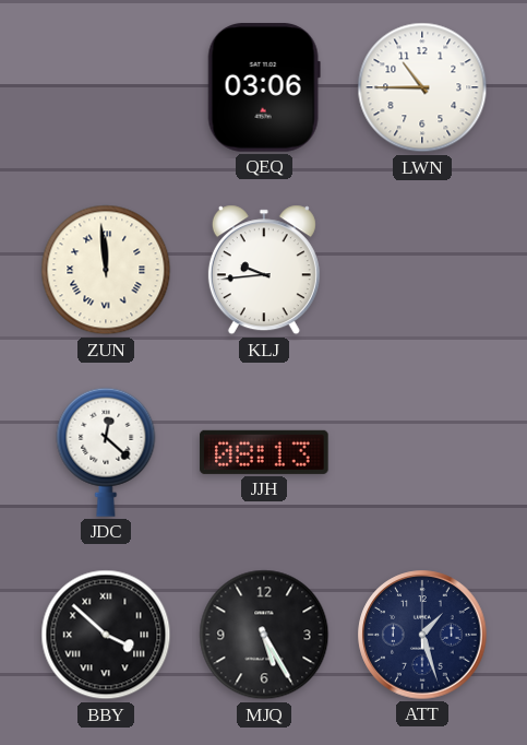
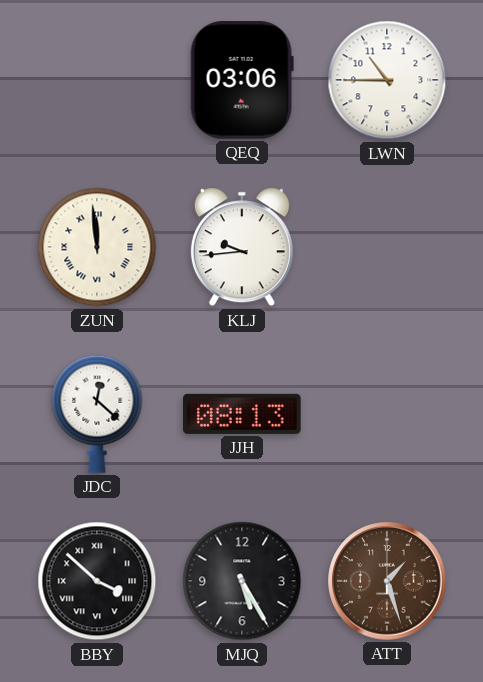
ATT dial: navy -> brown
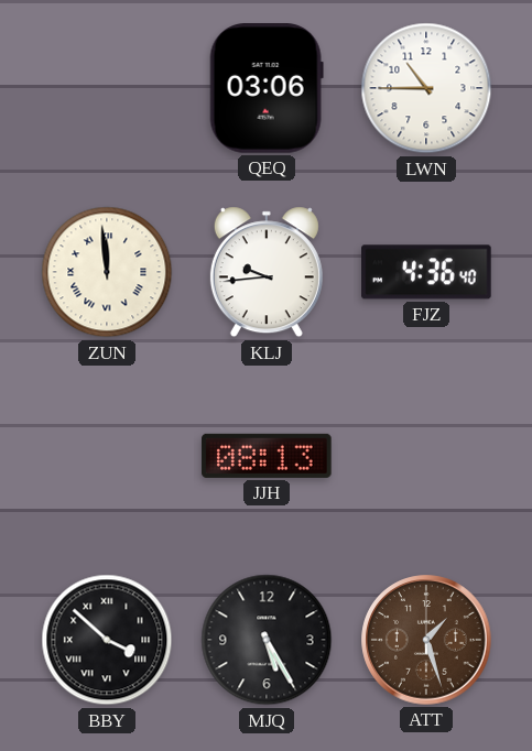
FJZ: none -> 4:36
JDC: 12:22 -> none
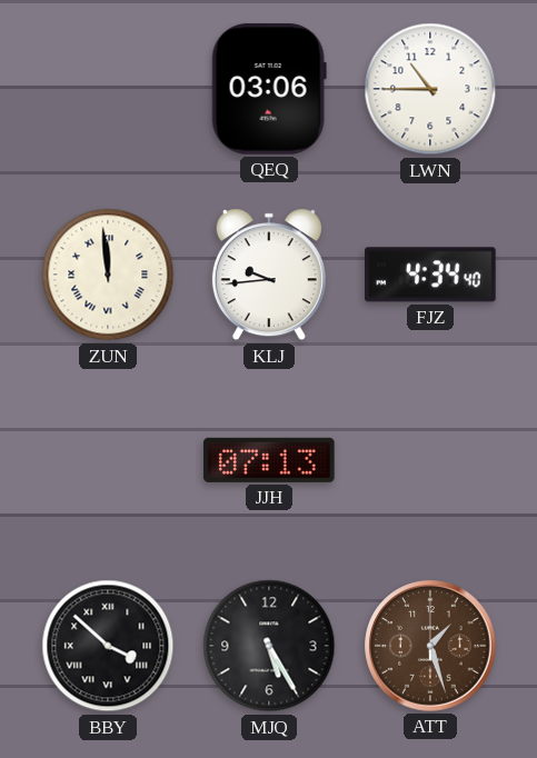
FJZ: 4:36 -> 4:34
JJH: 08:13 -> 07:13
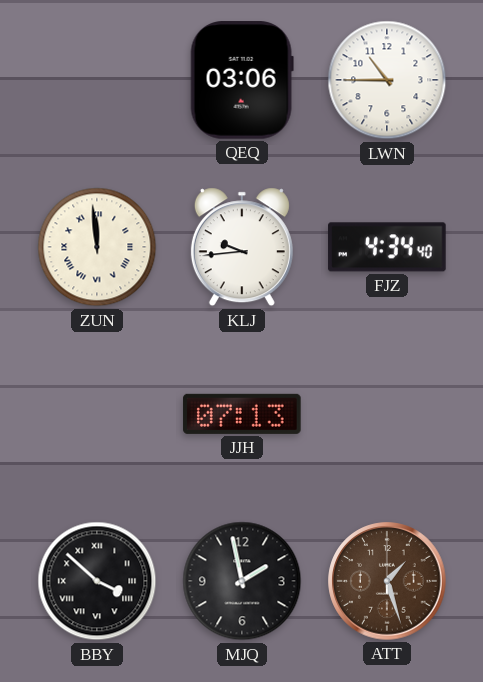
MJQ: 5:25 -> 1:58
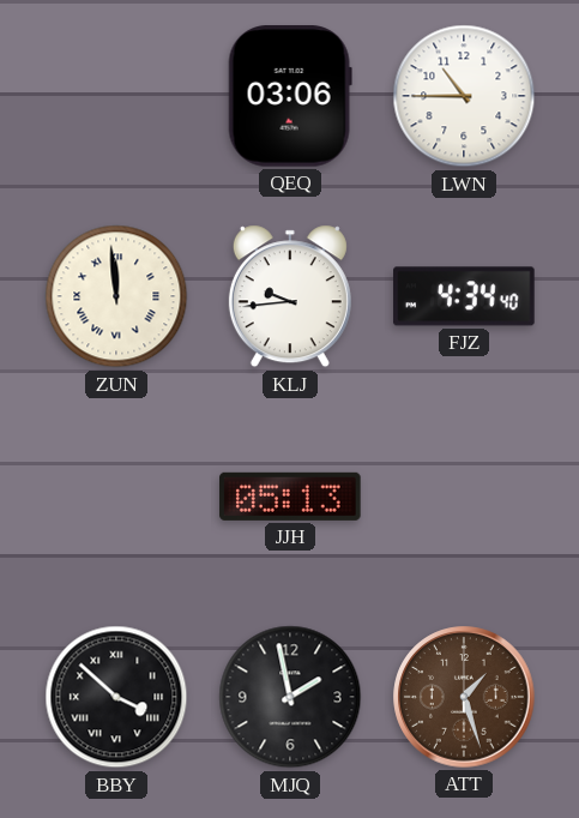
JJH: 07:13 -> 05:13
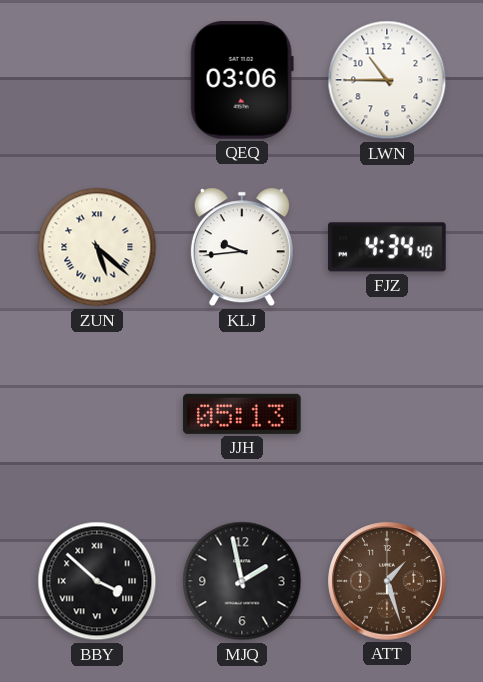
ZUN: 11:59 -> 5:22
